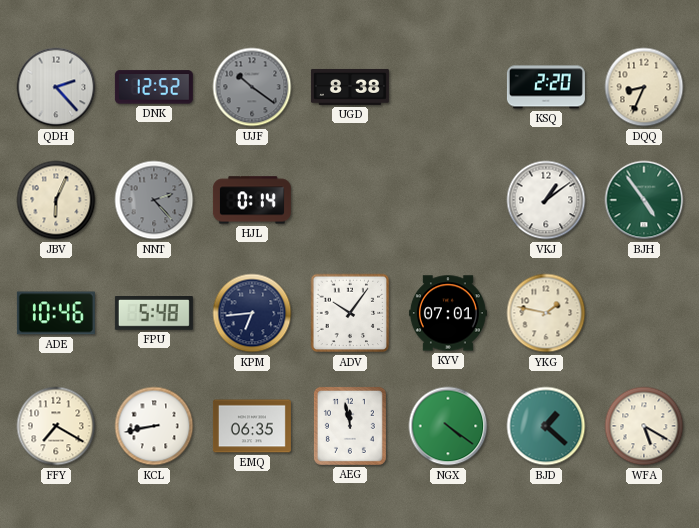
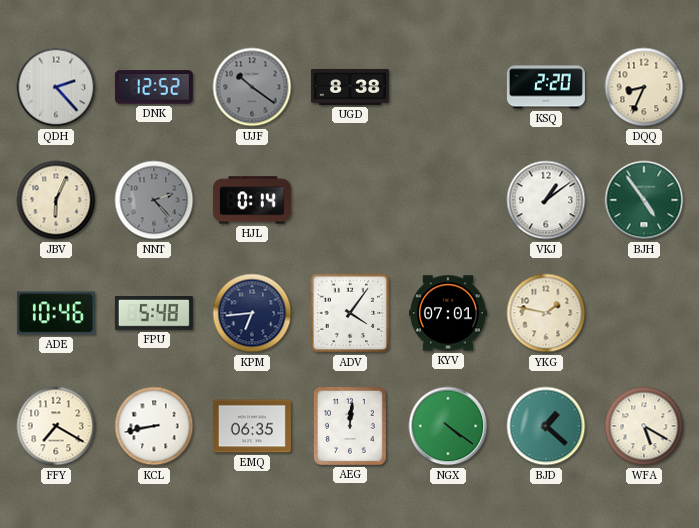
ADV: 10:06 -> 4:06
AEG: 11:58 -> 12:01
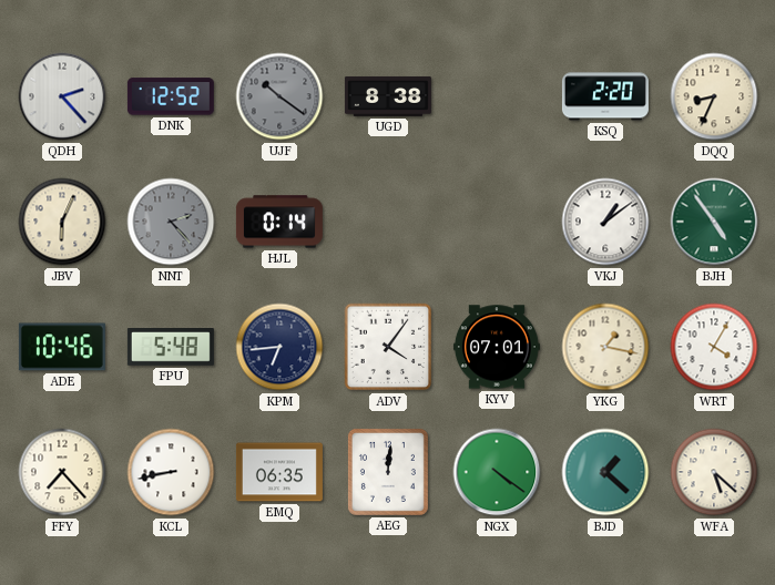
YKG: 1:47 -> 1:17
WRT: none -> 4:05
FFY: 7:20 -> 7:23
WFA: 5:20 -> 5:22
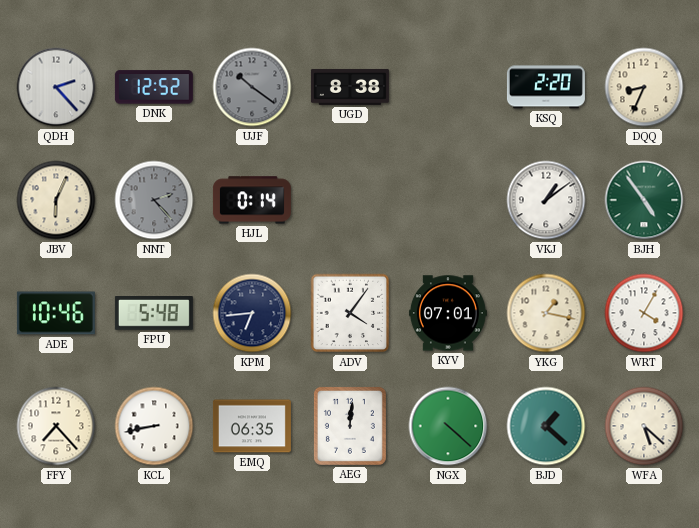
NGX: 4:21 -> 4:22
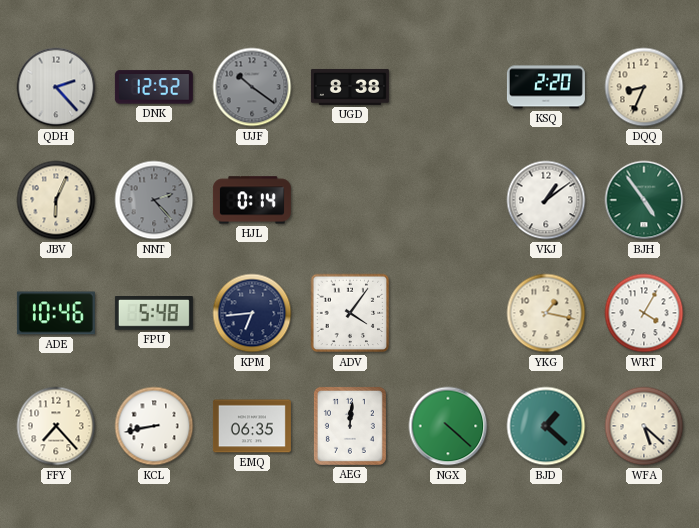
KYV: 07:01 -> none
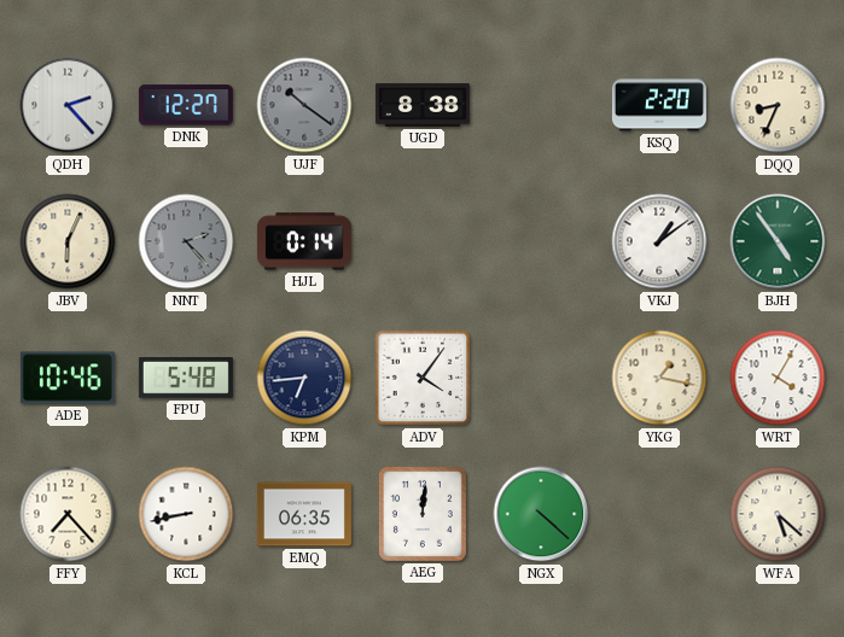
DNK: 12:52 -> 12:27
BJD: 1:22 -> none
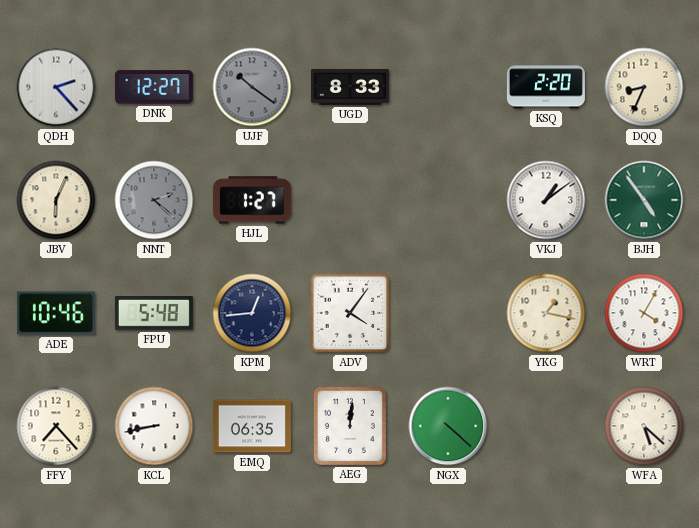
UGD: 8:38 -> 8:33
NNT: 2:23 -> 2:22
HJL: 0:14 -> 1:27
KPM: 6:44 -> 12:44
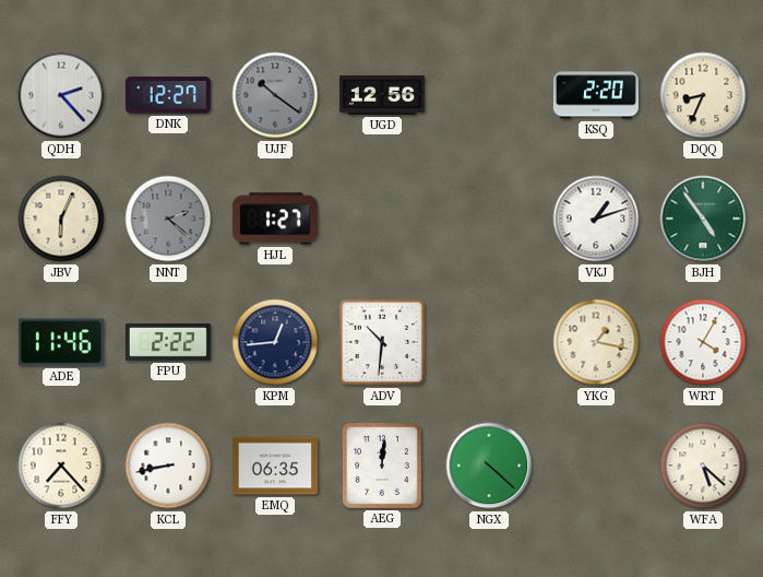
UGD: 8:33 -> 12:56
VKJ: 1:09 -> 1:12
ADE: 10:46 -> 11:46
FPU: 5:48 -> 2:22
ADV: 4:06 -> 10:31
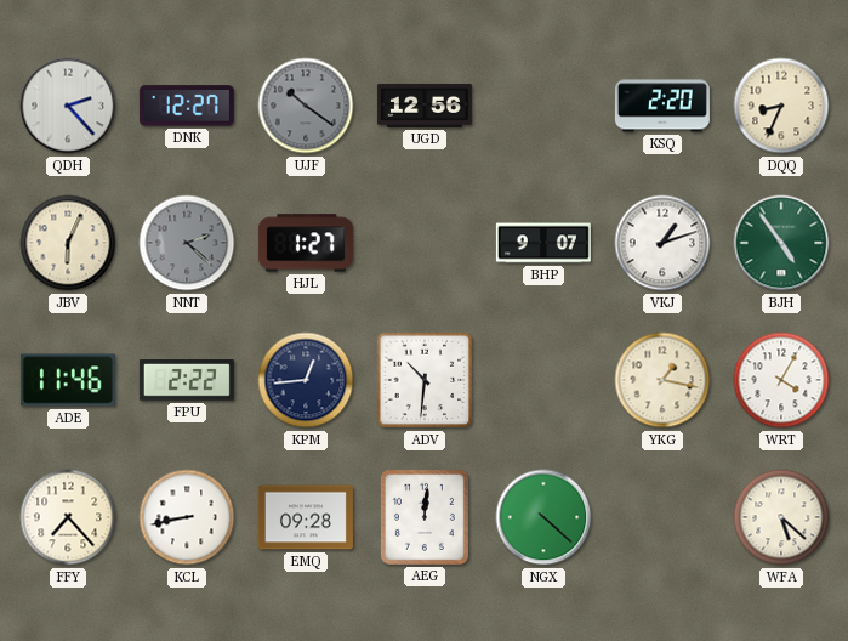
BHP: none -> 9:07
EMQ: 06:35 -> 09:28
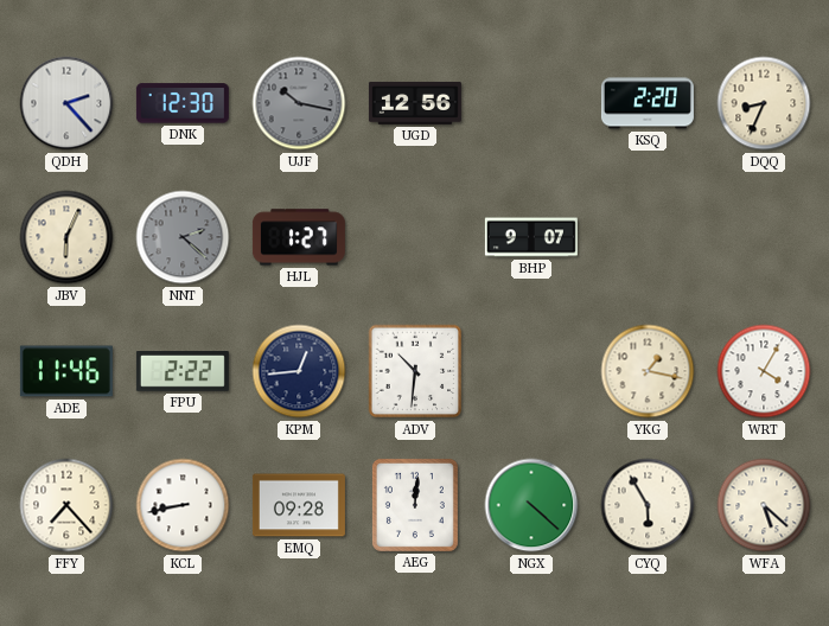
DNK: 12:27 -> 12:30
UJF: 10:21 -> 10:17
VKJ: 1:12 -> none
BJH: 4:54 -> none
CYQ: none -> 5:55
